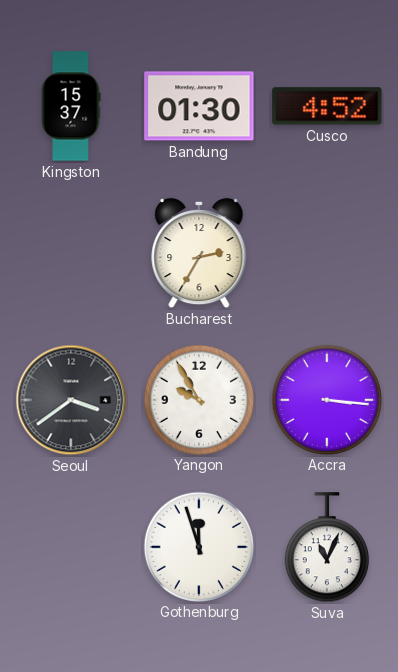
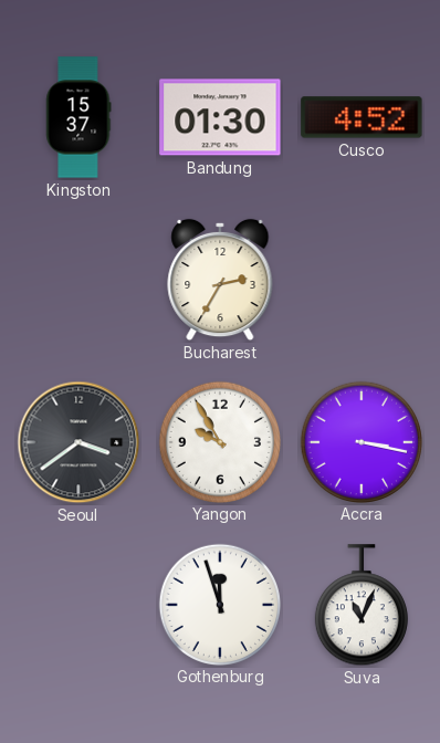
Accra: 3:16 -> 3:17
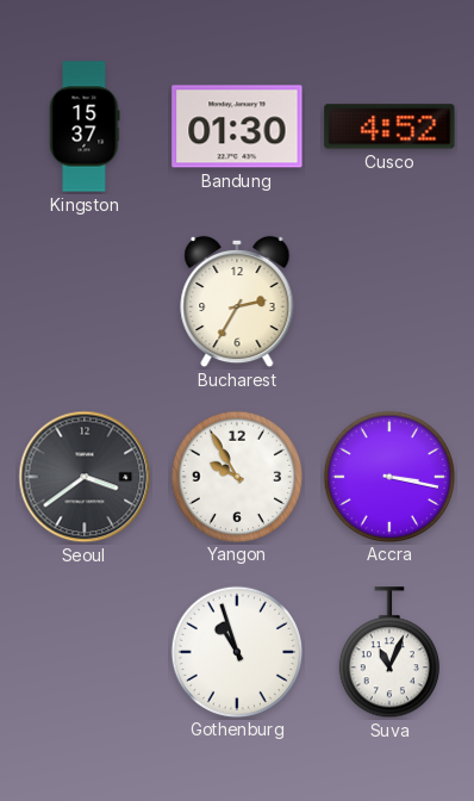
Gothenburg: 11:57 -> 10:57
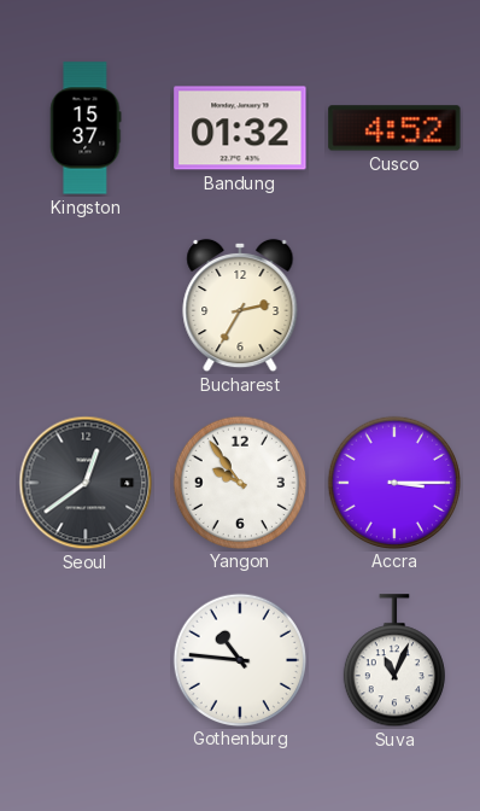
Bandung: 01:30 -> 01:32
Seoul: 3:39 -> 12:39
Yangon: 9:55 -> 9:54
Accra: 3:17 -> 3:15
Gothenburg: 10:57 -> 10:46
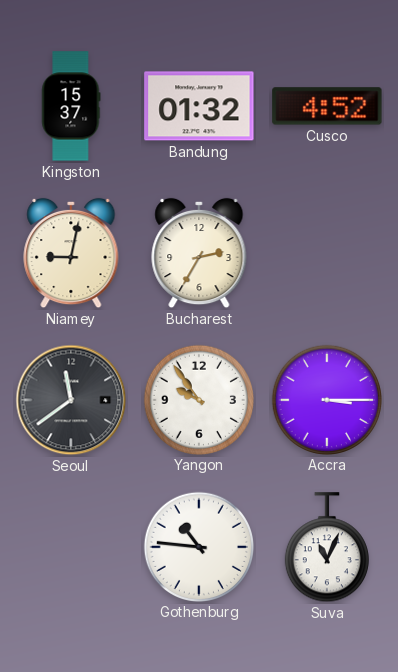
Niamey: none -> 9:02
Seoul: 12:39 -> 11:39
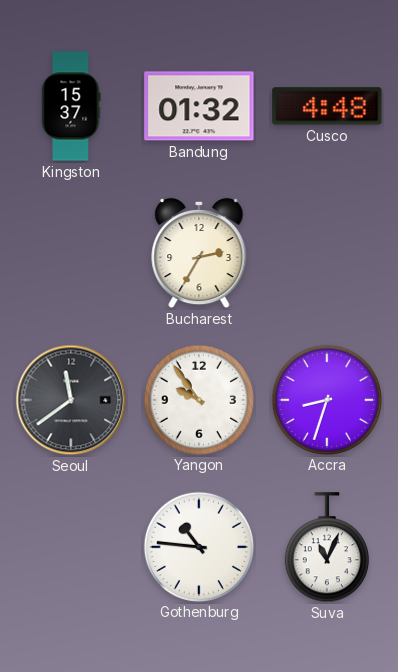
Cusco: 4:52 -> 4:48
Niamey: 9:02 -> none
Accra: 3:15 -> 8:33
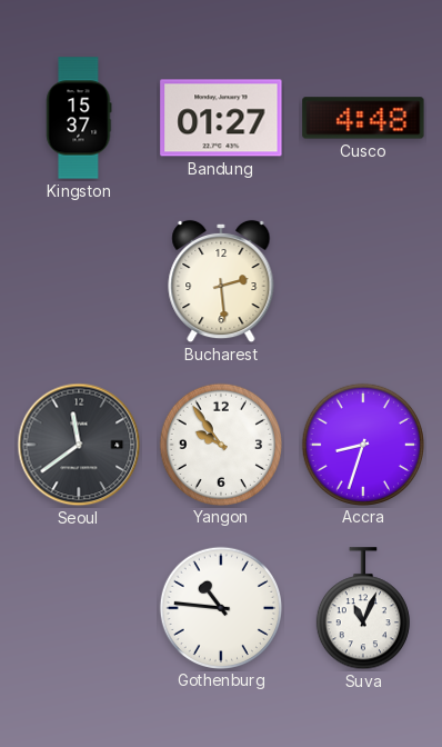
Bandung: 01:32 -> 01:27
Bucharest: 2:35 -> 2:29
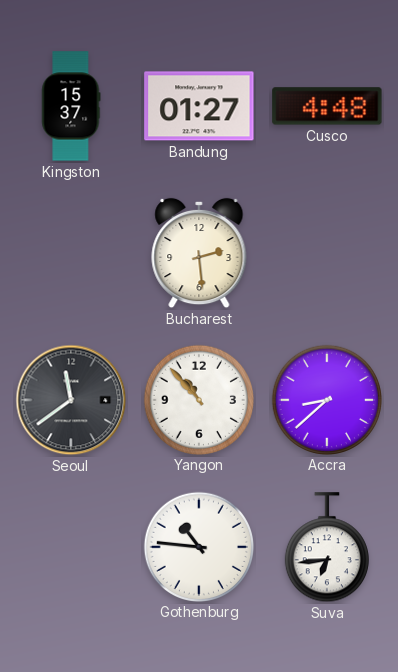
Yangon: 9:54 -> 10:53
Accra: 8:33 -> 8:38
Suva: 11:04 -> 6:44
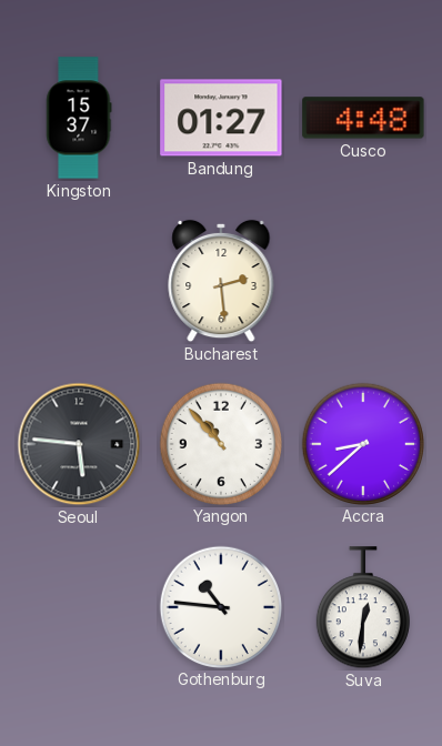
Seoul: 11:39 -> 5:46
Suva: 6:44 -> 12:31
